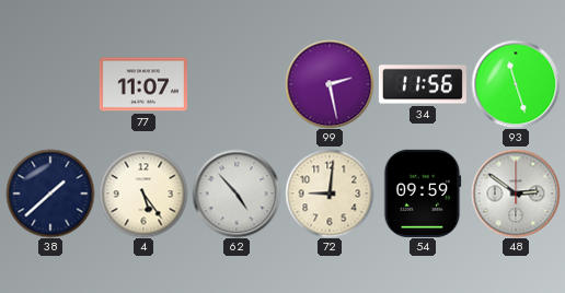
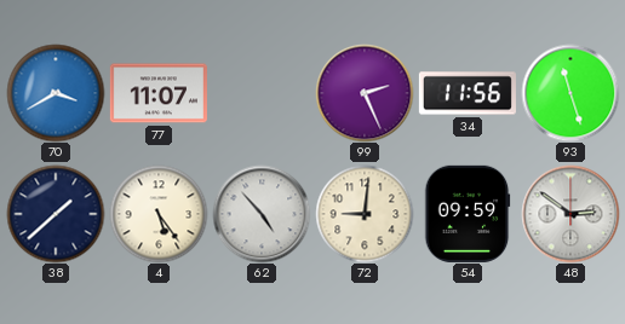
70: none -> 3:40
99: 2:28 -> 2:26
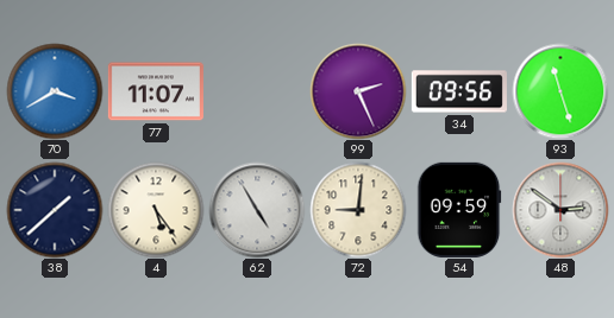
34: 11:56 -> 09:56
62: 4:53 -> 4:55
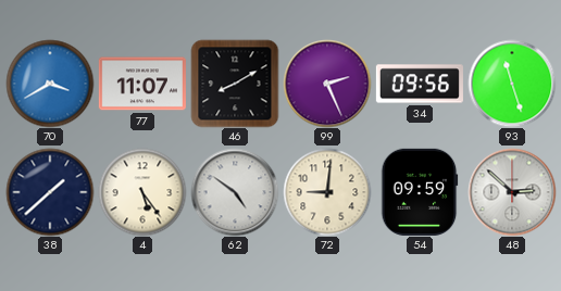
46: none -> 8:10
62: 4:55 -> 4:51
48: 2:51 -> 2:52
